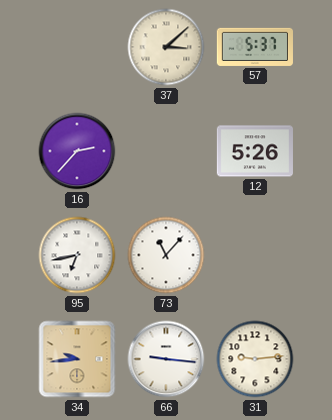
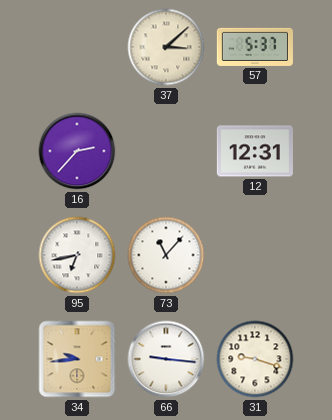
12: 5:26 -> 12:31
31: 9:14 -> 9:18
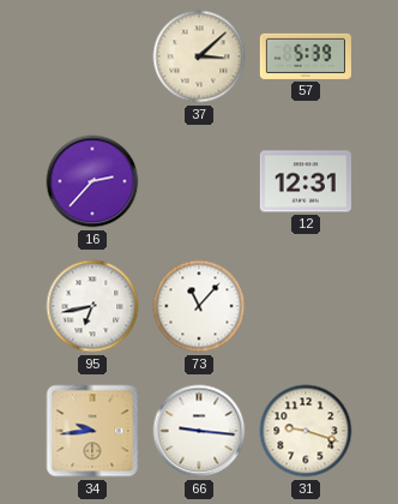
57: 5:37 -> 5:39
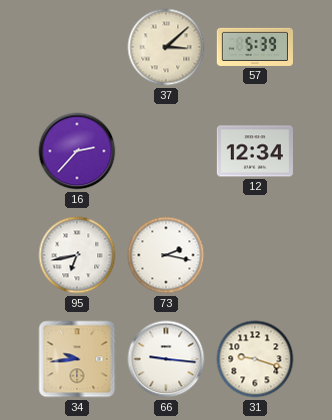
12: 12:31 -> 12:34
73: 11:07 -> 2:17
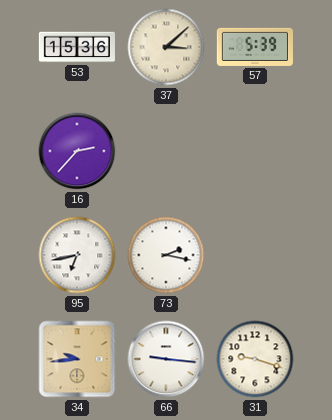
53: none -> 15:36
12: 12:34 -> none
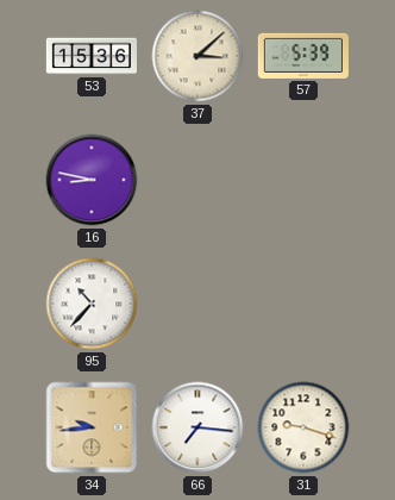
16: 2:37 -> 8:47
95: 6:43 -> 10:37
73: 2:17 -> none
66: 9:16 -> 7:16
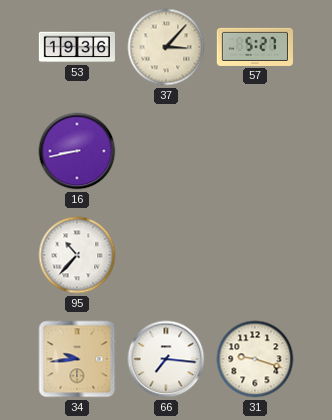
53: 15:36 -> 19:36
37: 3:08 -> 3:07
57: 5:39 -> 5:27
16: 8:47 -> 8:43
